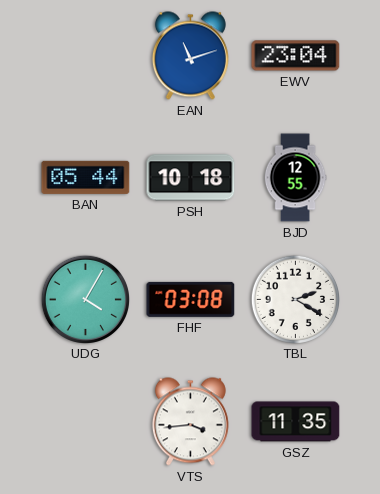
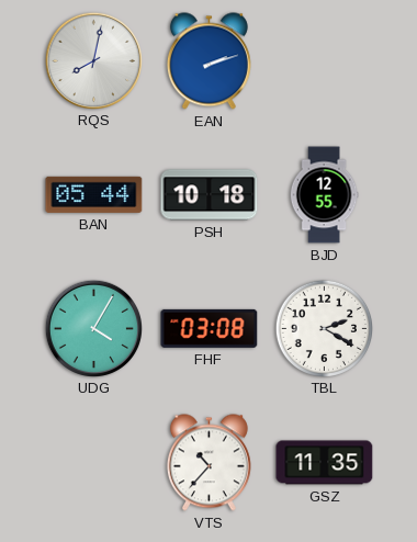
RQS: none -> 8:02
EAN: 11:12 -> 2:12
EWV: 23:04 -> none
VTS: 3:44 -> 10:37
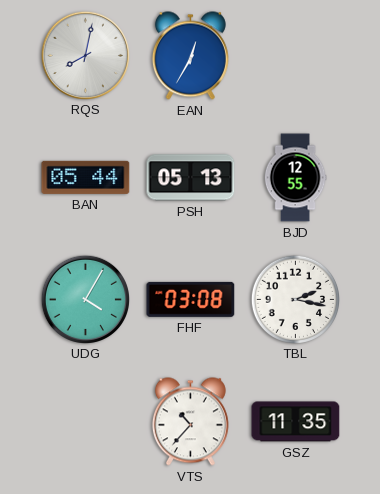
EAN: 2:12 -> 12:35
PSH: 10:18 -> 05:13
TBL: 2:20 -> 2:17
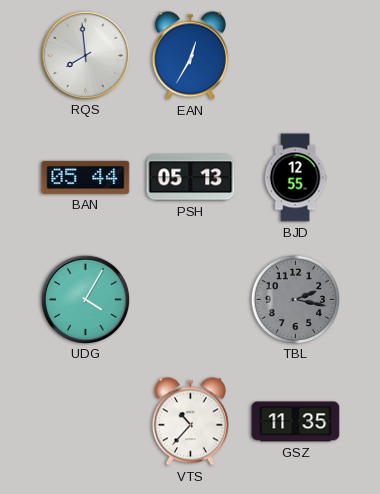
RQS: 8:02 -> 7:59
FHF: 03:08 -> none
TBL dial: white -> grey
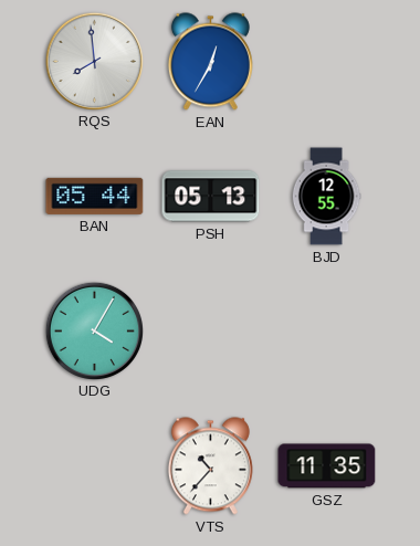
TBL: 2:17 -> none
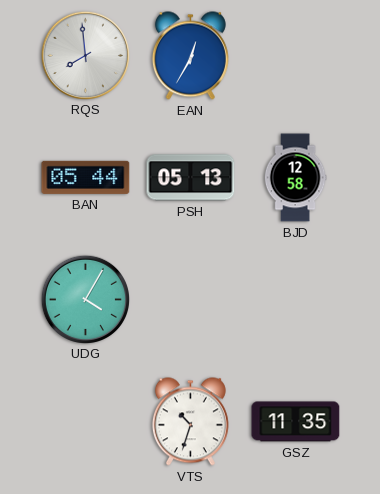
BJD: 12:55 -> 12:58
VTS: 10:37 -> 10:33
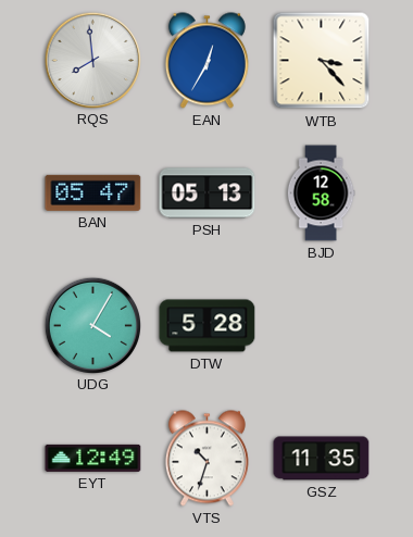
WTB: none -> 3:23
BAN: 05:44 -> 05:47
DTW: none -> 5:28
EYT: none -> 12:49
